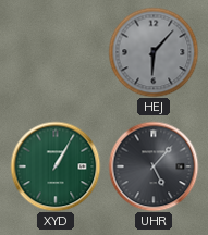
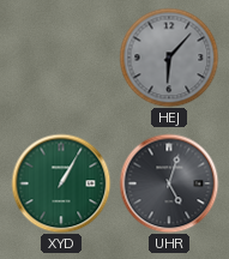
UHR: 5:07 -> 5:03
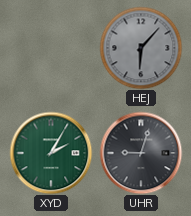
XYD: 1:05 -> 2:05
UHR: 5:03 -> 9:03
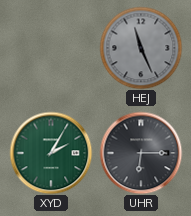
HEJ: 6:07 -> 11:26
UHR: 9:03 -> 6:15
